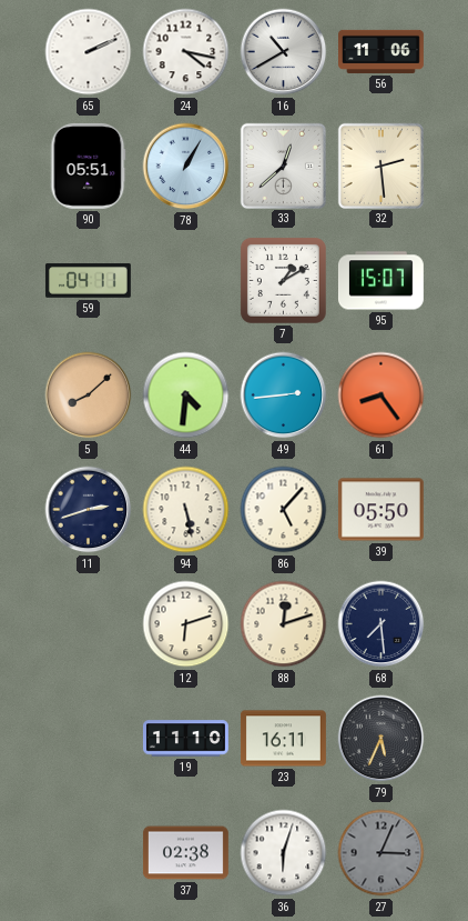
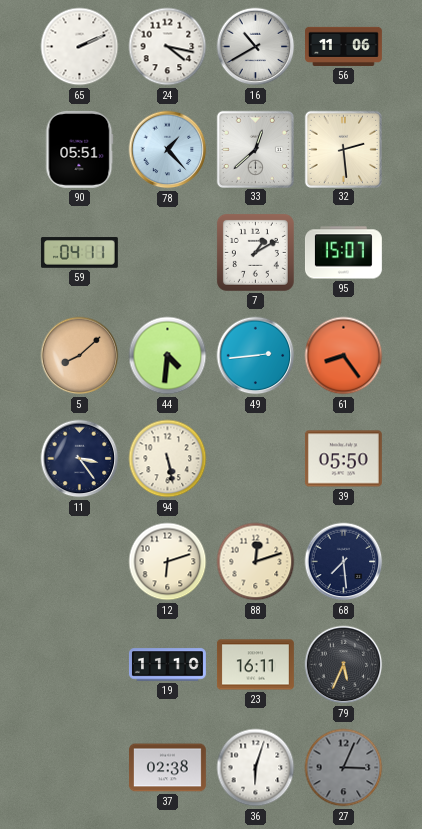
78: 1:05 -> 1:23
11: 2:42 -> 3:24
86: 5:07 -> none
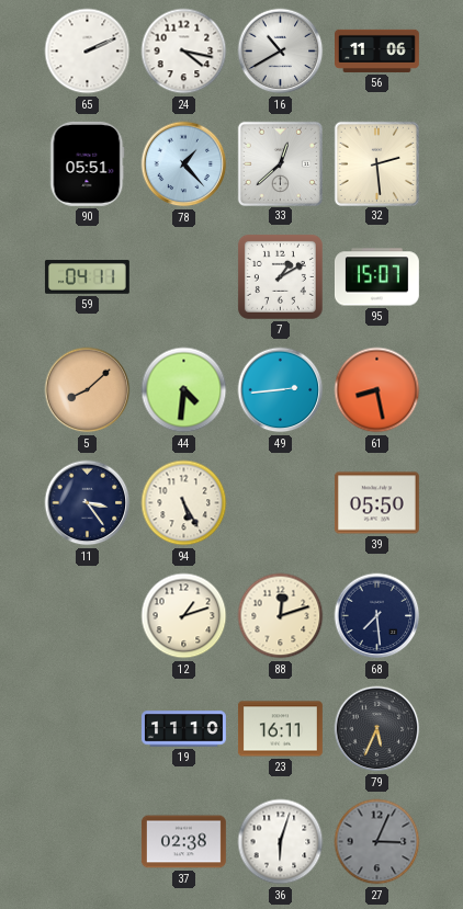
61: 8:24 -> 8:28
94: 5:28 -> 5:25
12: 6:12 -> 1:12
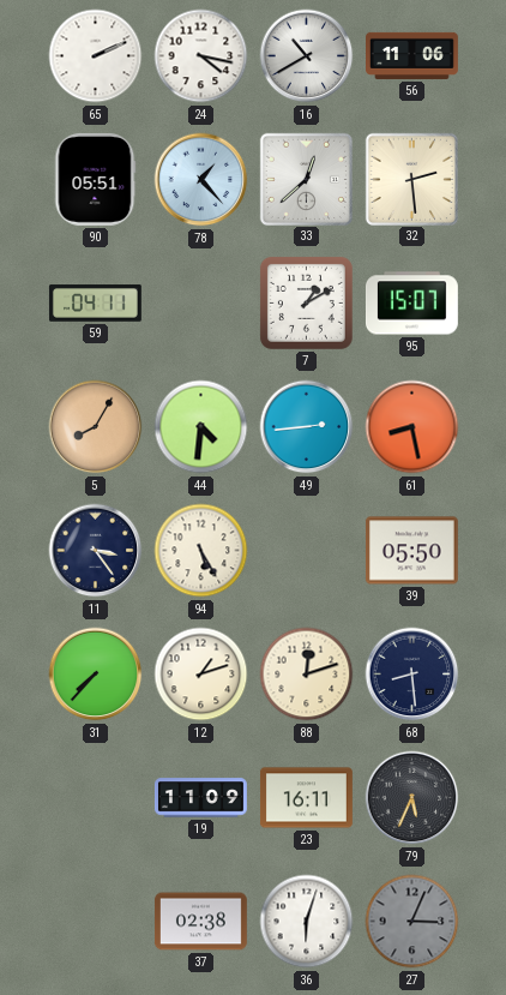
5: 8:08 -> 8:05
31: none -> 7:37
68: 7:29 -> 8:29
19: 11:10 -> 11:09
